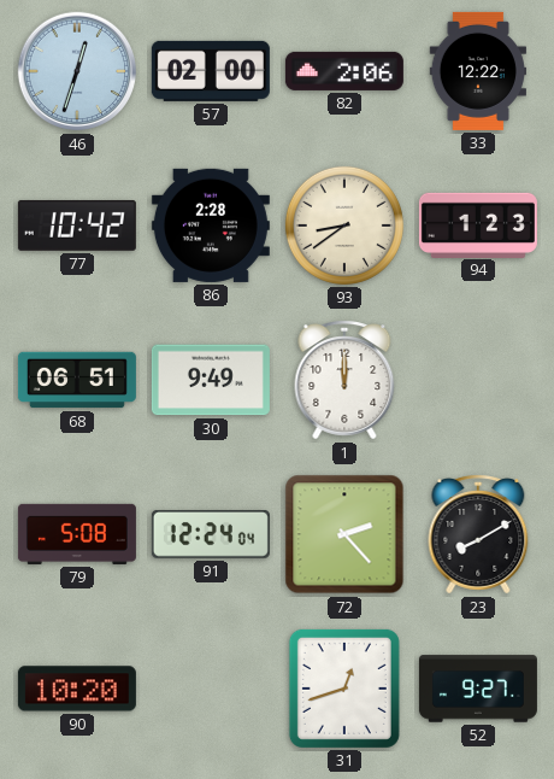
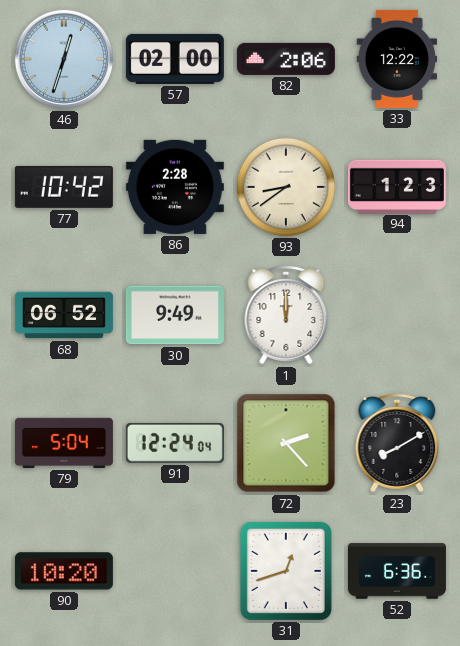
68: 06:51 -> 06:52
79: 5:08 -> 5:04
52: 9:27 -> 6:36
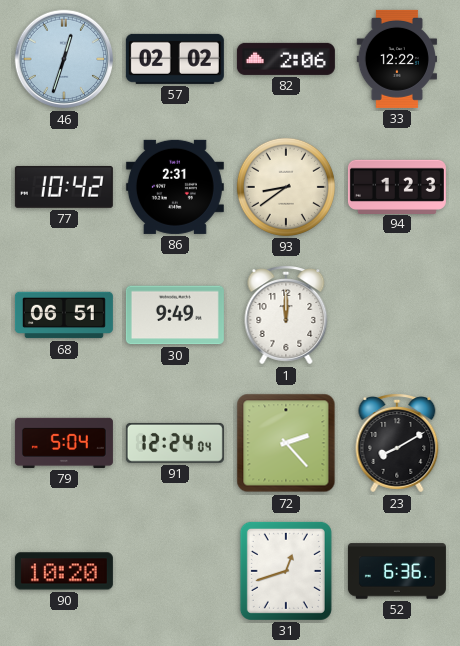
57: 02:00 -> 02:02
86: 2:28 -> 2:31
68: 06:52 -> 06:51
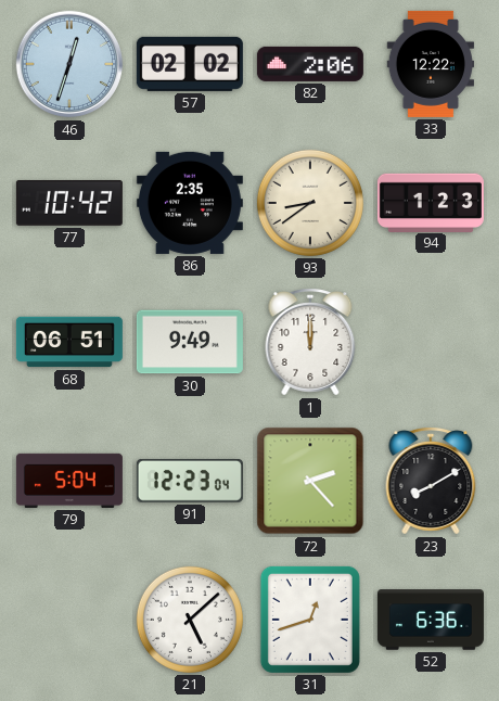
86: 2:31 -> 2:35
91: 12:24 -> 12:23
90: 10:20 -> none
21: none -> 5:08
